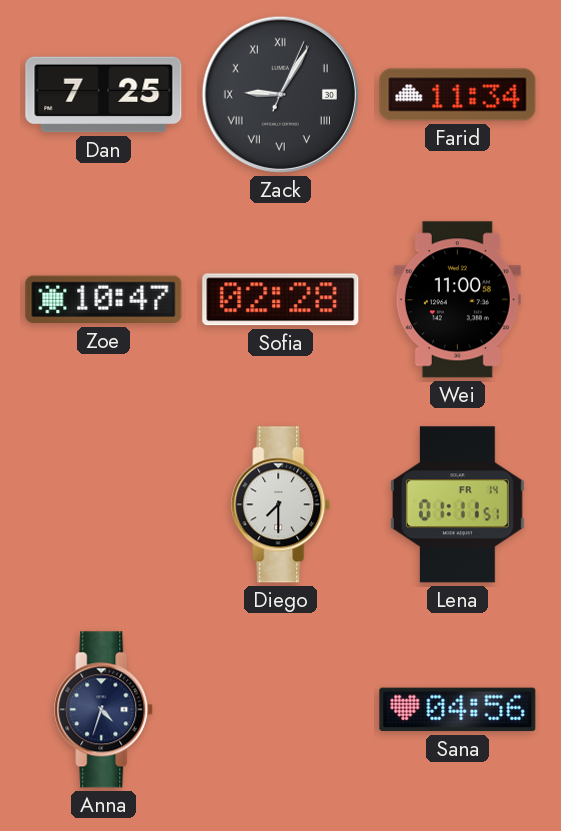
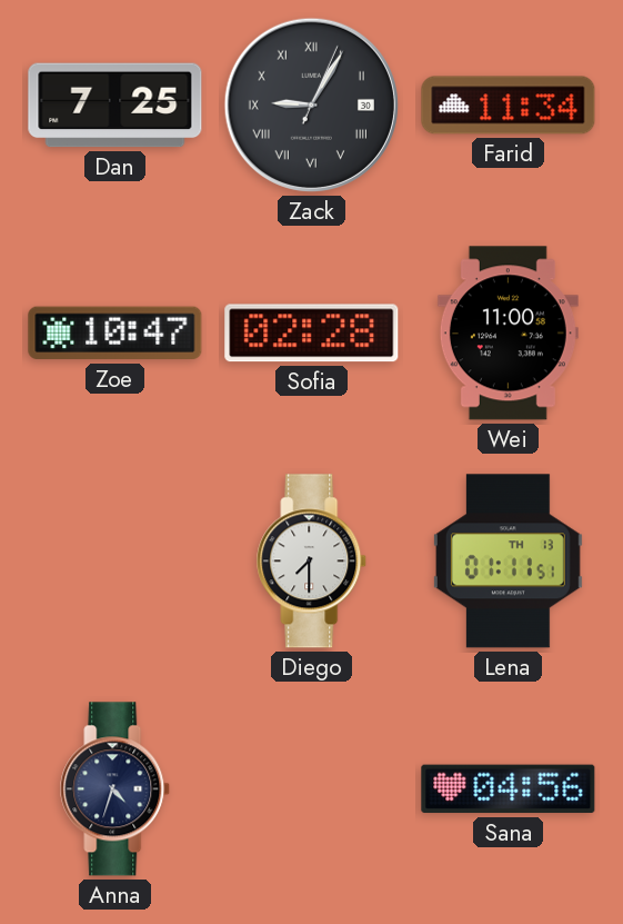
Lena date: FR 14 -> TH 13
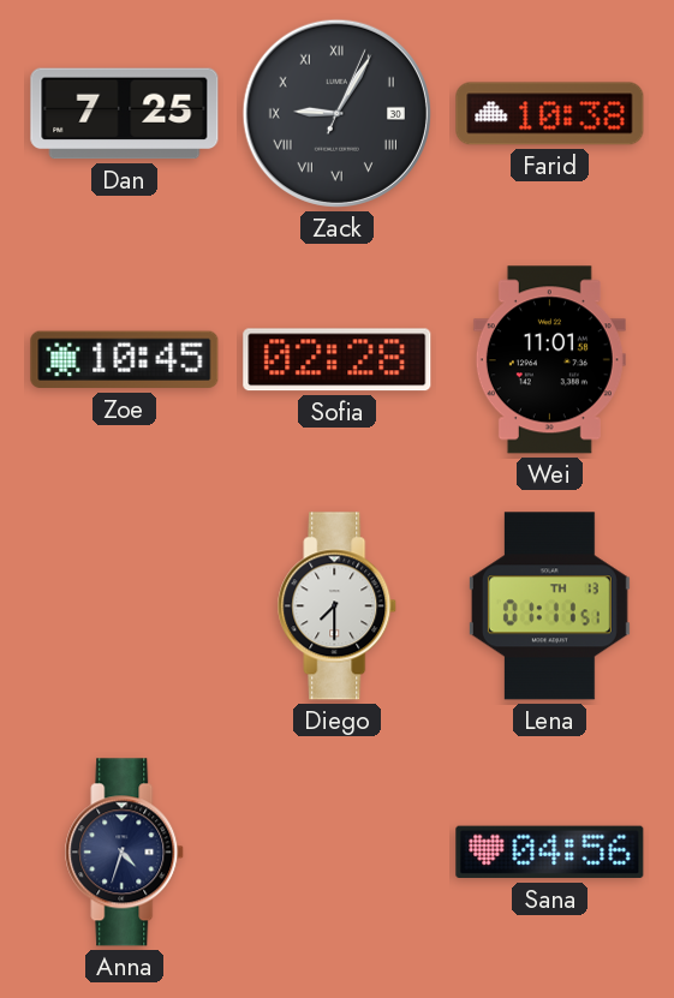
Farid: 11:34 -> 10:38
Zoe: 10:47 -> 10:45
Wei: 11:00 -> 11:01
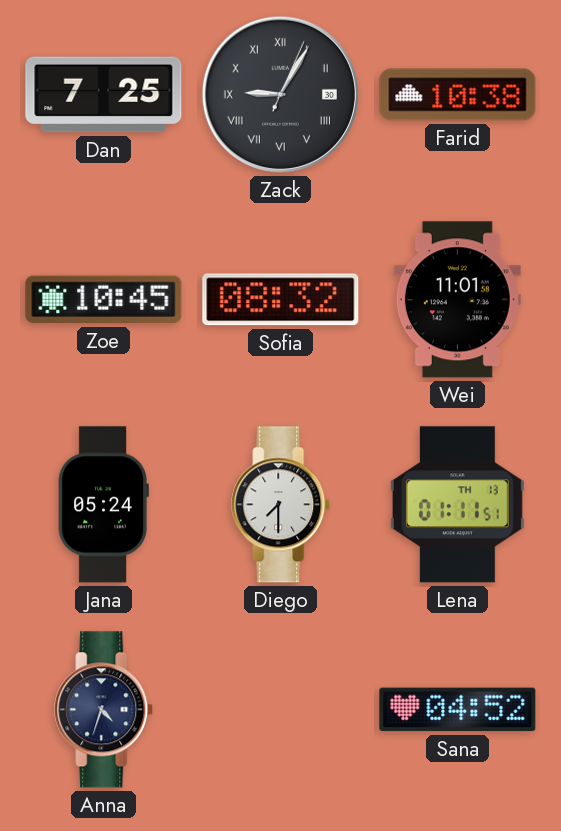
Sofia: 02:28 -> 08:32
Jana: none -> 05:24
Sana: 04:56 -> 04:52
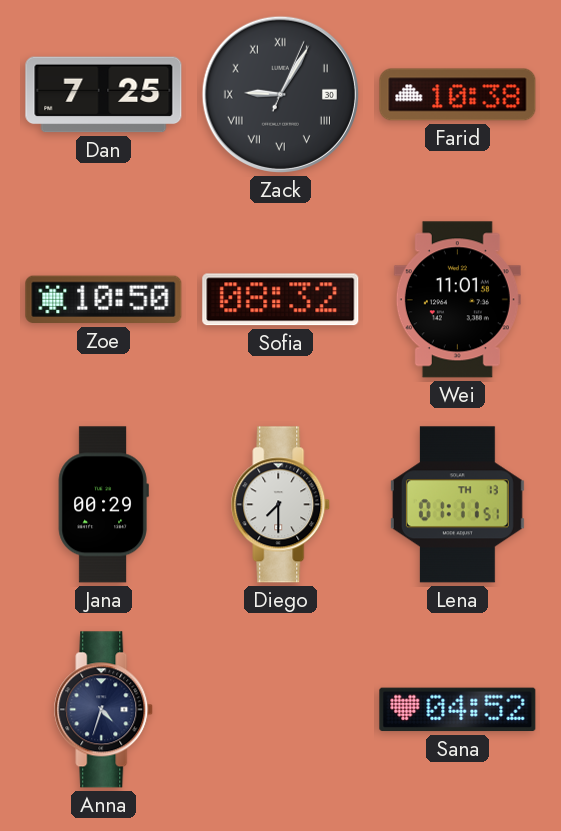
Zoe: 10:45 -> 10:50
Jana: 05:24 -> 00:29
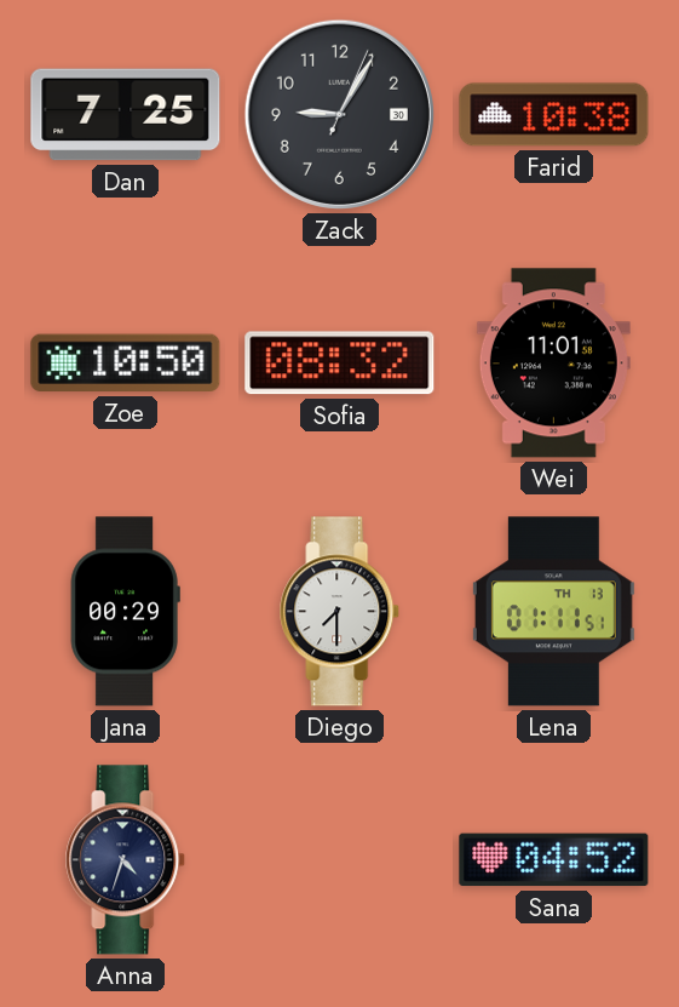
Zack numerals: Roman -> Arabic
